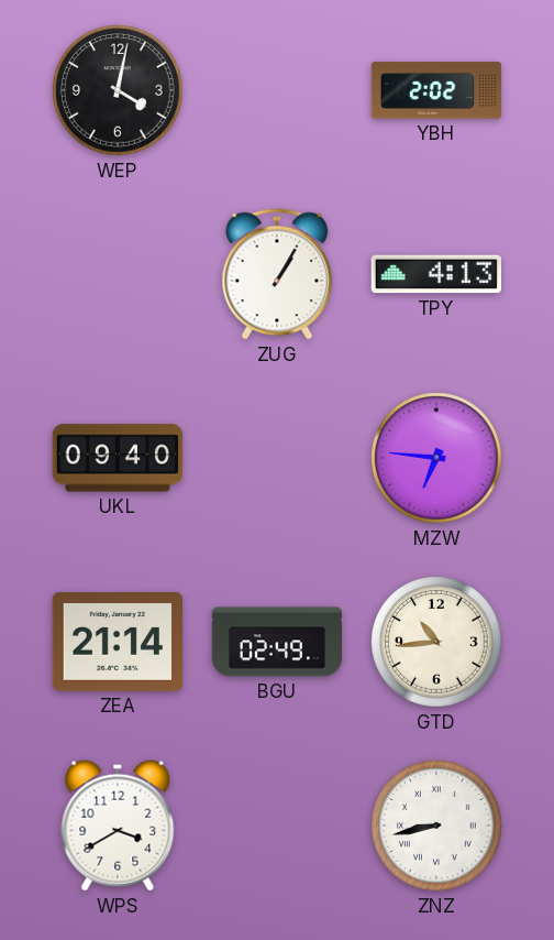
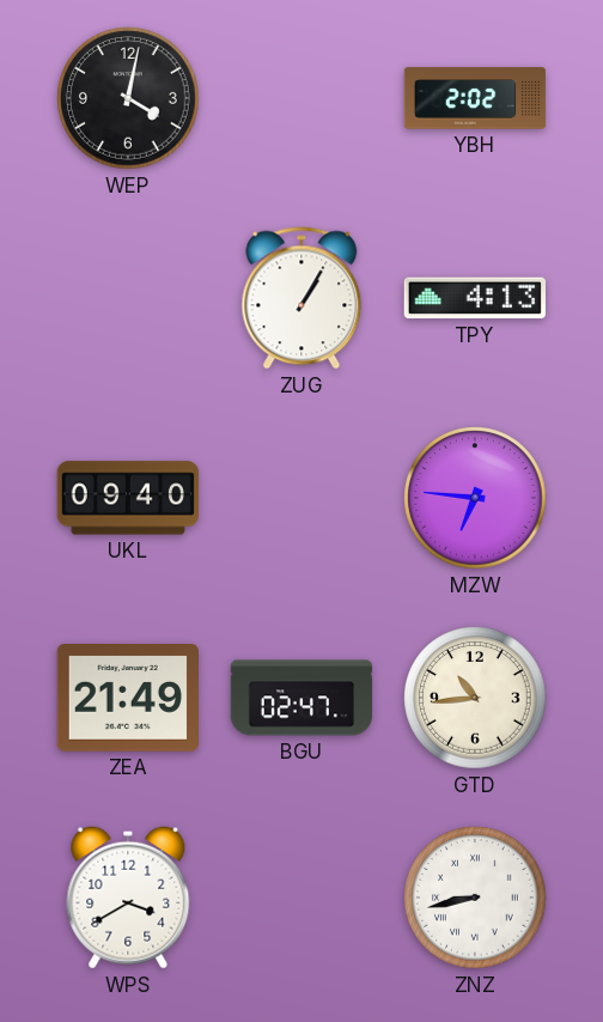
ZEA: 21:14 -> 21:49
BGU: 02:49 -> 02:47
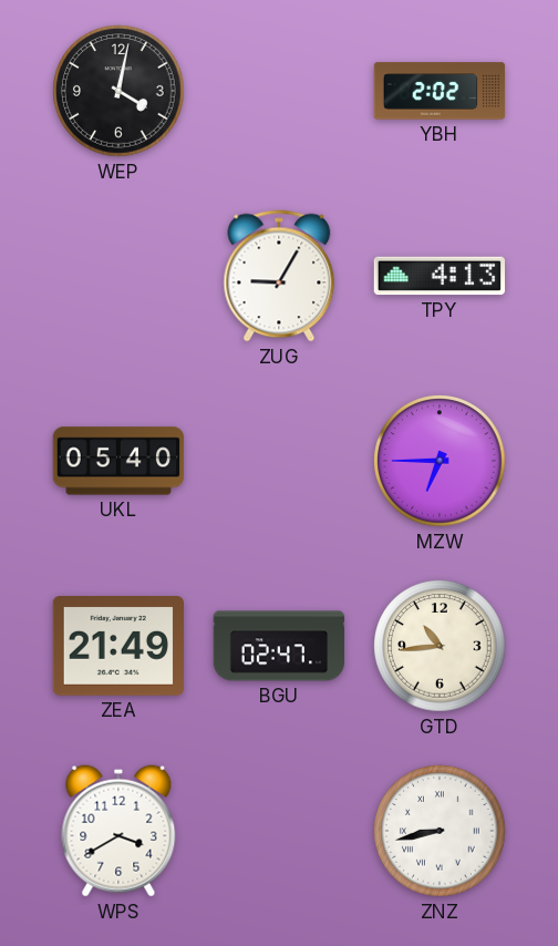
ZUG: 1:05 -> 9:05
UKL: 09:40 -> 05:40
MZW: 6:46 -> 6:45
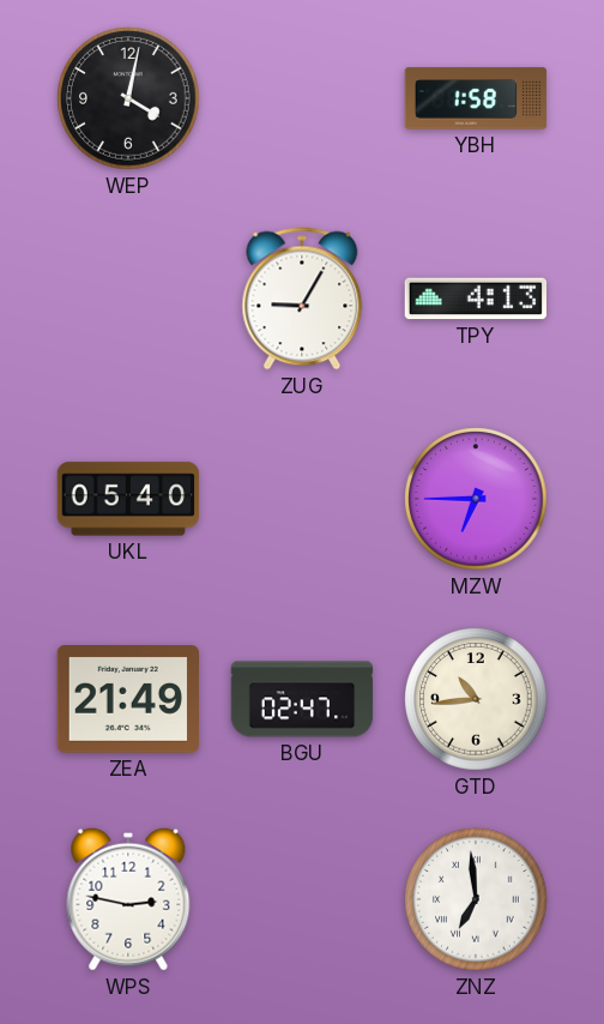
YBH: 2:02 -> 1:58
WPS: 3:40 -> 2:47
ZNZ: 8:43 -> 6:59
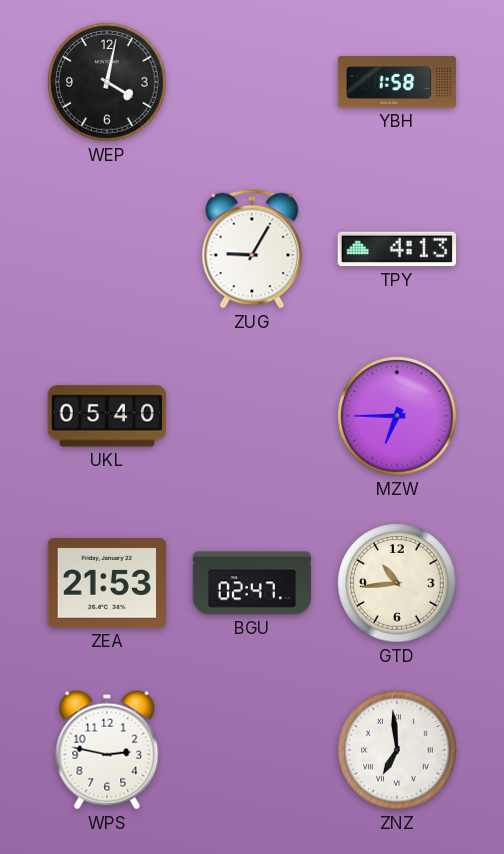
ZEA: 21:49 -> 21:53
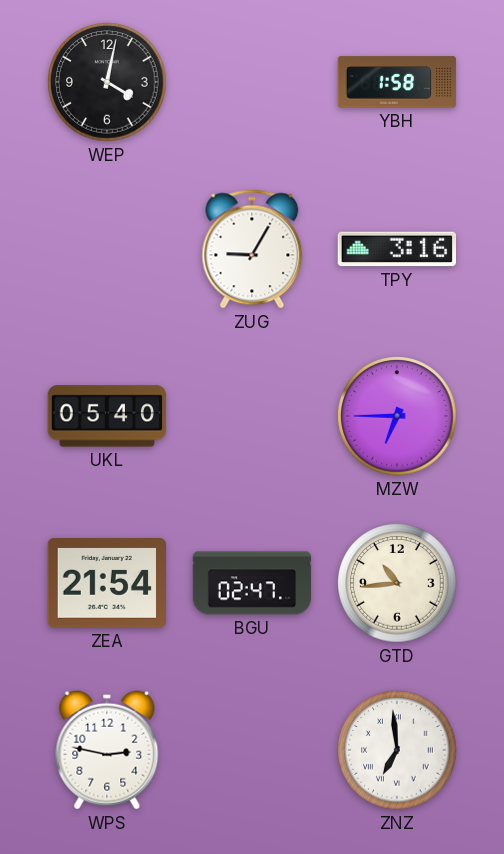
TPY: 4:13 -> 3:16
ZEA: 21:53 -> 21:54
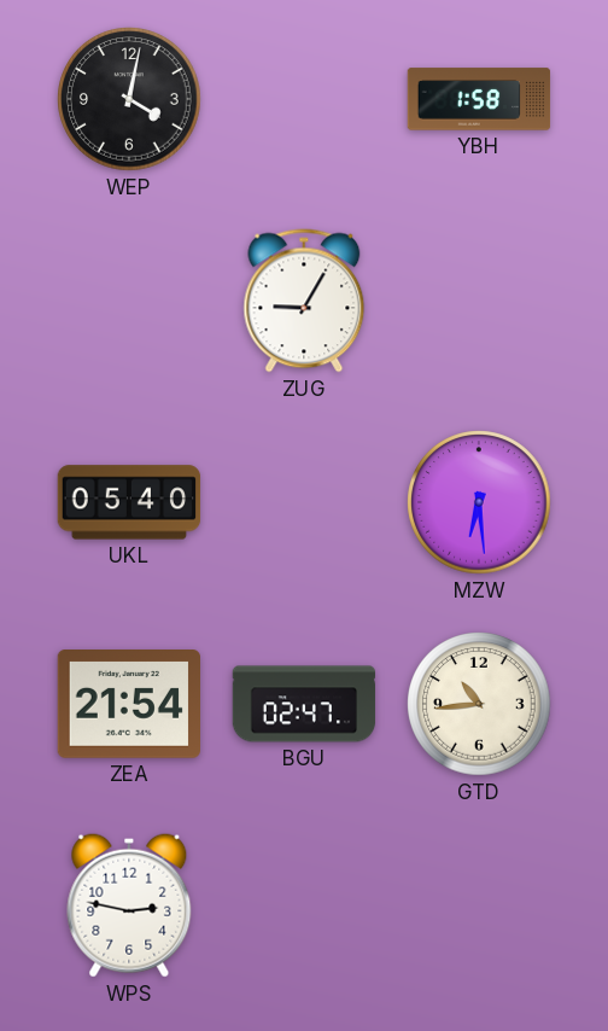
TPY: 3:16 -> none
MZW: 6:45 -> 6:29
ZNZ: 6:59 -> none
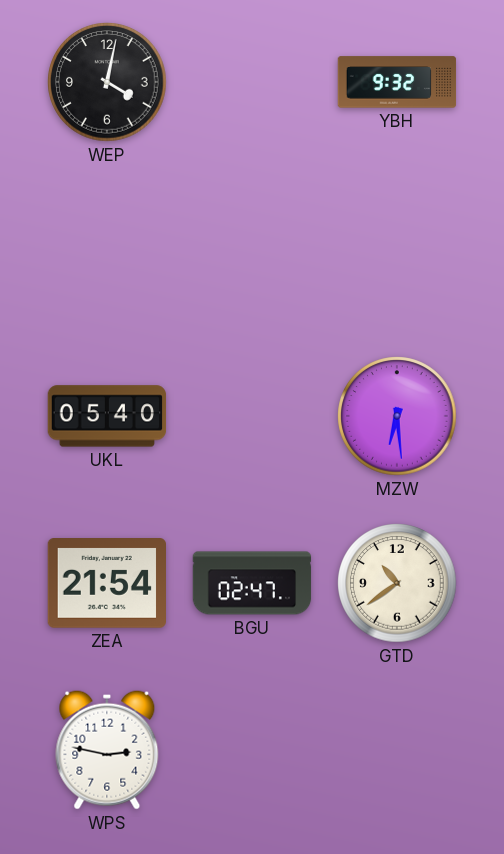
YBH: 1:58 -> 9:32
ZUG: 9:05 -> none
GTD: 10:44 -> 10:39
